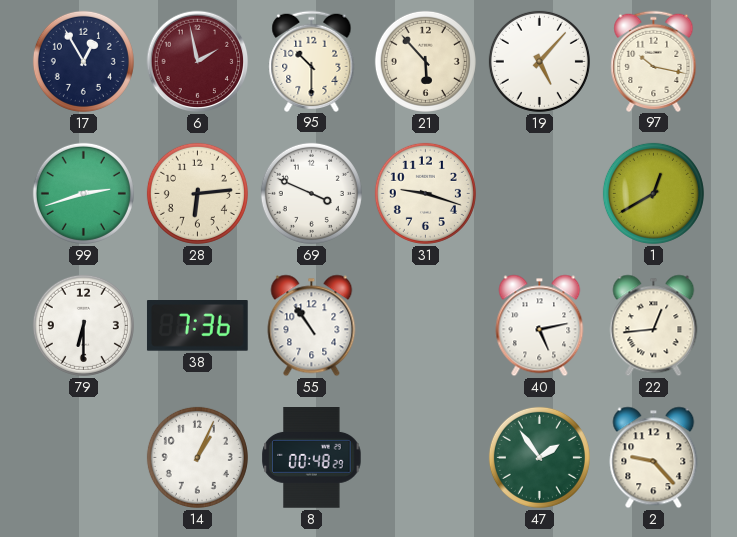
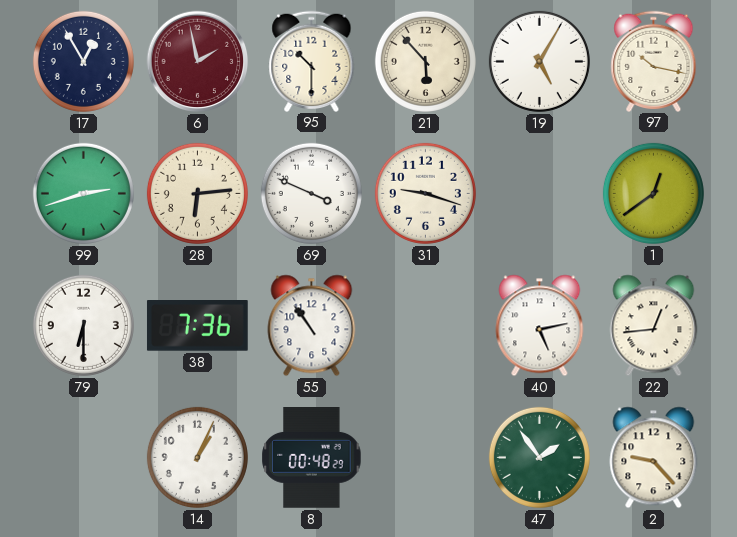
19: 5:07 -> 5:05
1: 12:40 -> 12:39
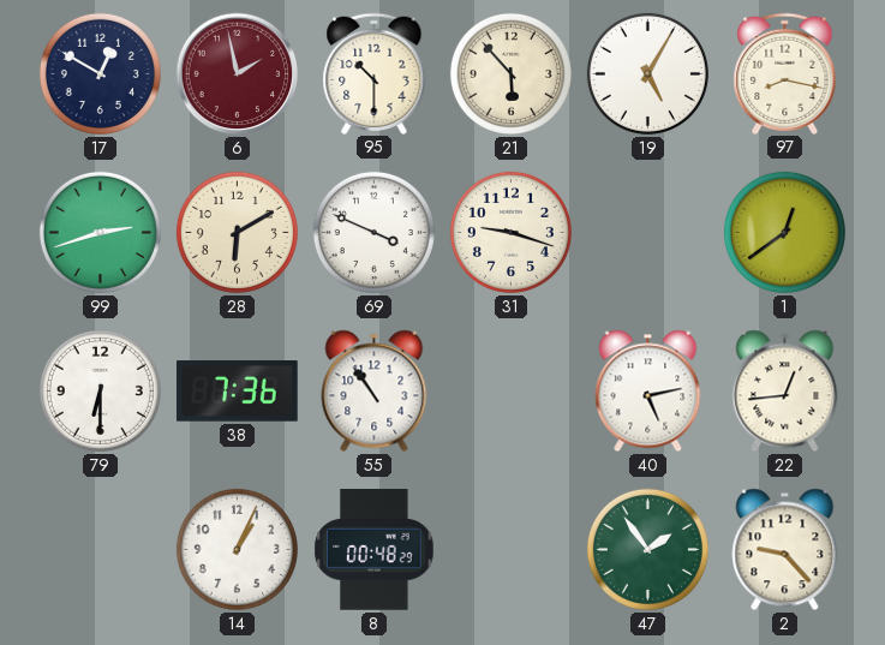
17: 12:55 -> 12:50
97: 10:17 -> 8:17
28: 6:14 -> 6:10
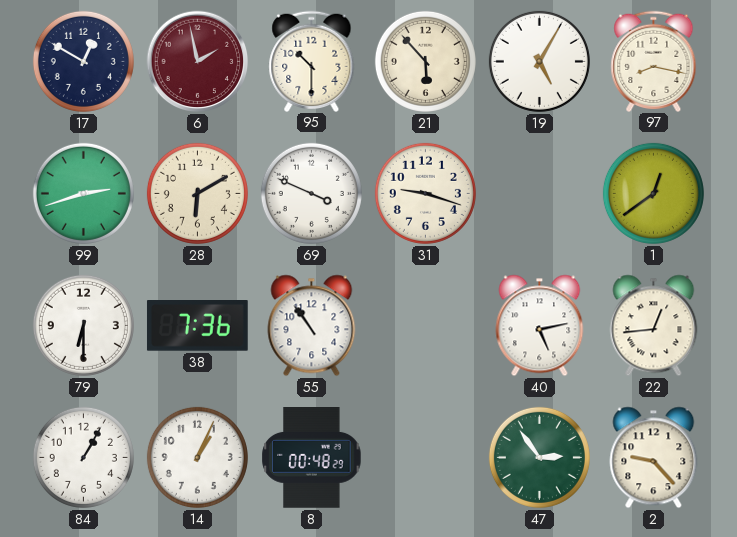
84: none -> 1:05
47: 1:54 -> 2:54
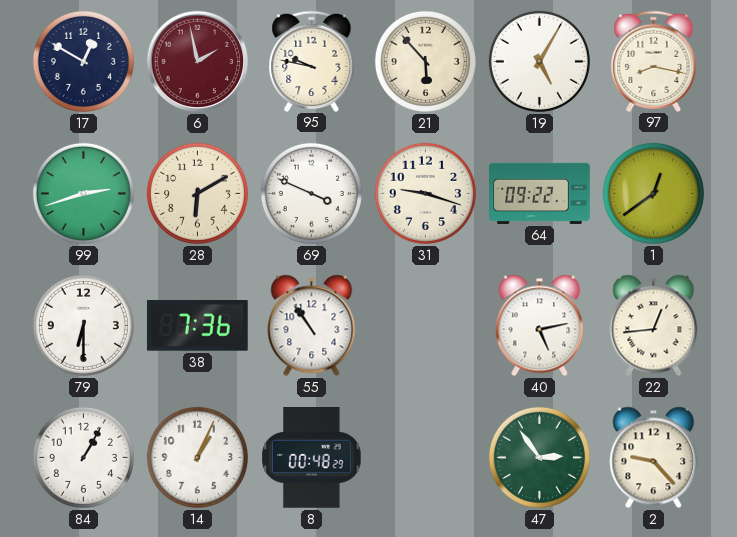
95: 10:30 -> 9:47
64: none -> 09:22
